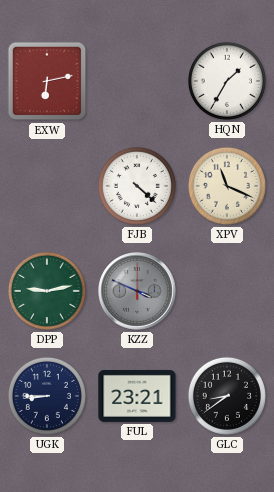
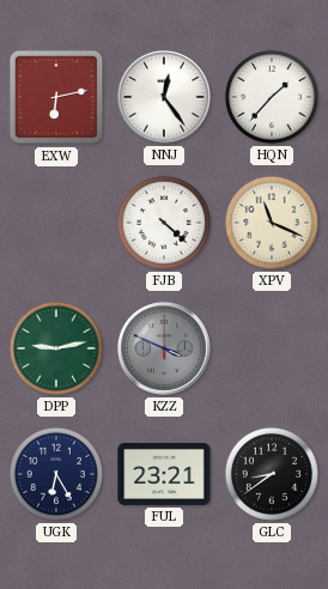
NNJ: none -> 12:24
HQN: 1:35 -> 1:37
UGK: 8:45 -> 6:25
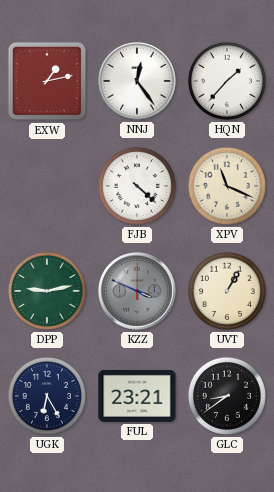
EXW: 6:13 -> 1:13
UVT: none -> 1:05
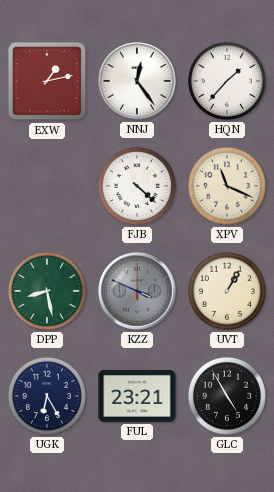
DPP: 9:13 -> 8:28
GLC: 8:39 -> 4:55
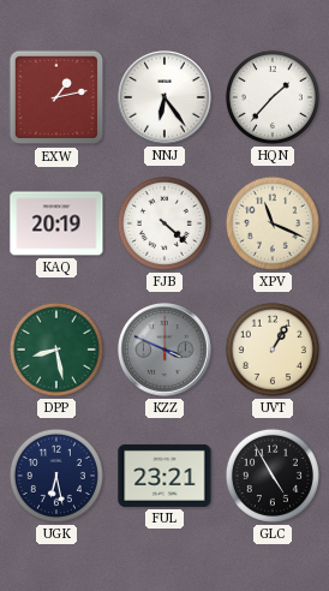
NNJ: 12:24 -> 6:24
KAQ: none -> 20:19
UGK: 6:25 -> 6:28
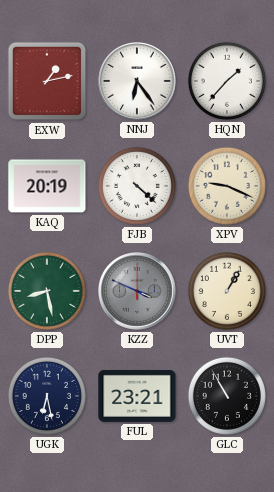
XPV: 11:19 -> 9:19
GLC: 4:55 -> 10:55
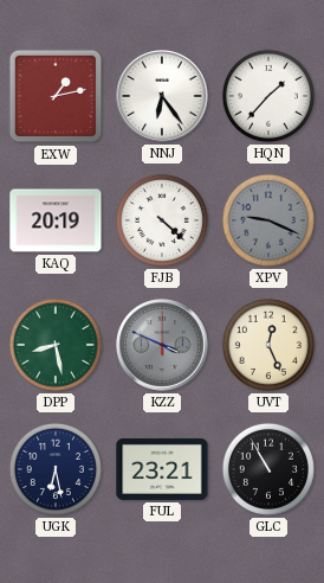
XPV dial: cream -> grey
UVT: 1:05 -> 12:26
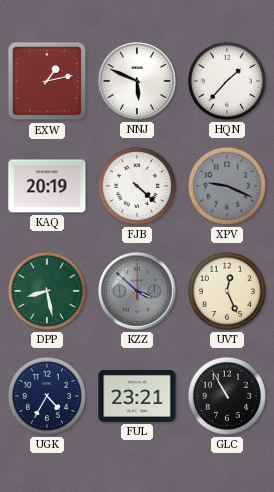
NNJ: 6:24 -> 5:49
KZZ: 3:49 -> 3:52
UGK: 6:28 -> 4:35
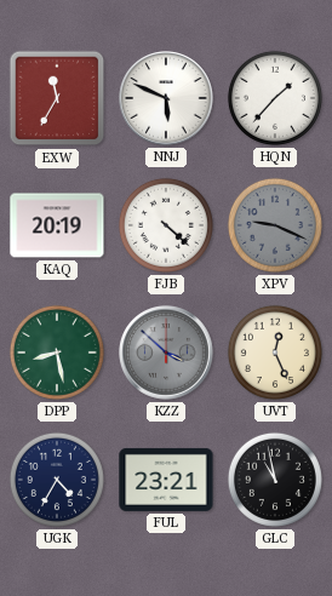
EXW: 1:13 -> 11:35
GLC: 10:55 -> 10:58
